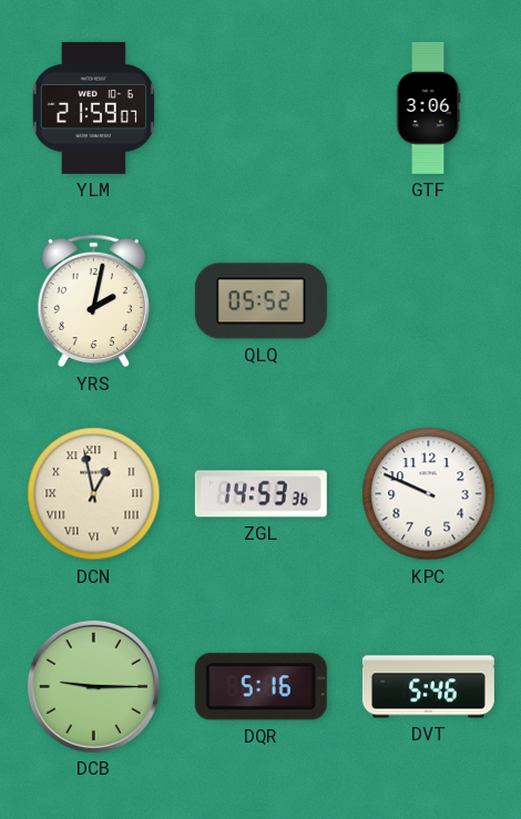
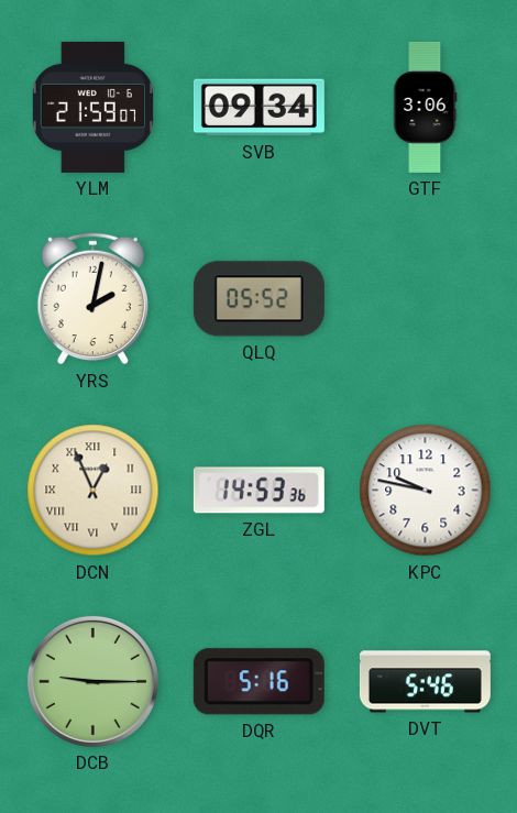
SVB: none -> 09:34
DCN: 12:58 -> 12:56
KPC: 9:49 -> 9:47
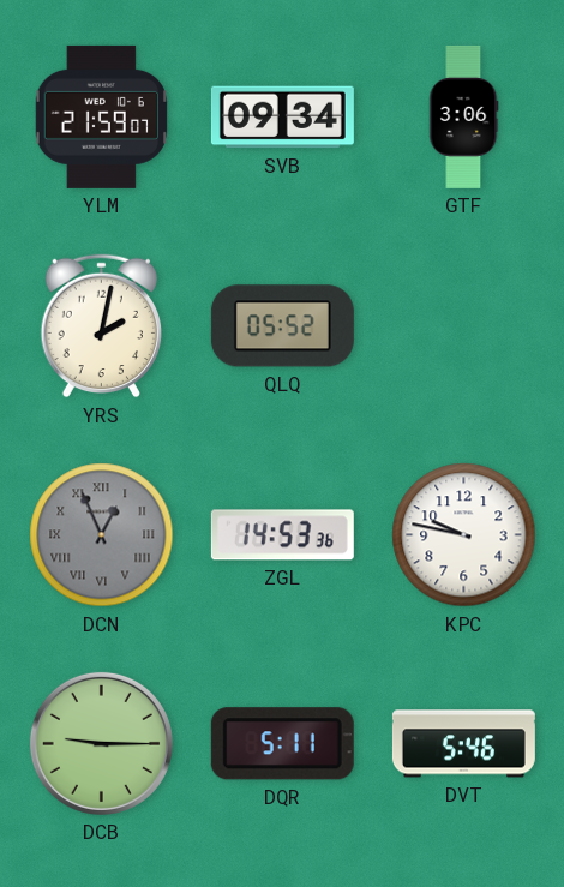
DCN dial: cream -> grey
DQR: 5:16 -> 5:11
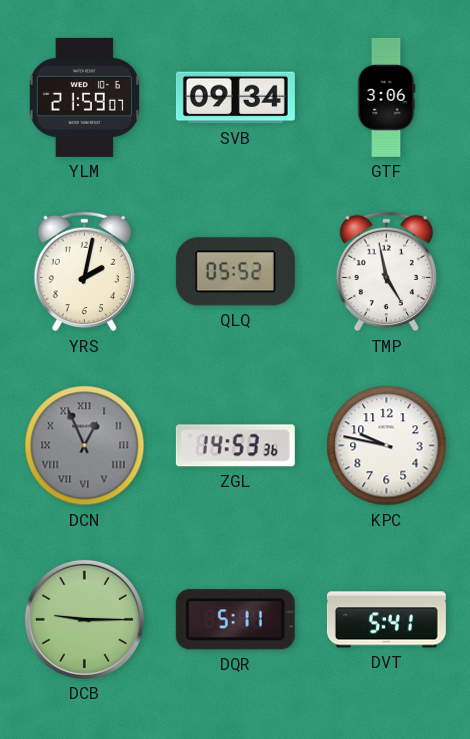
TMP: none -> 4:58
DVT: 5:46 -> 5:41
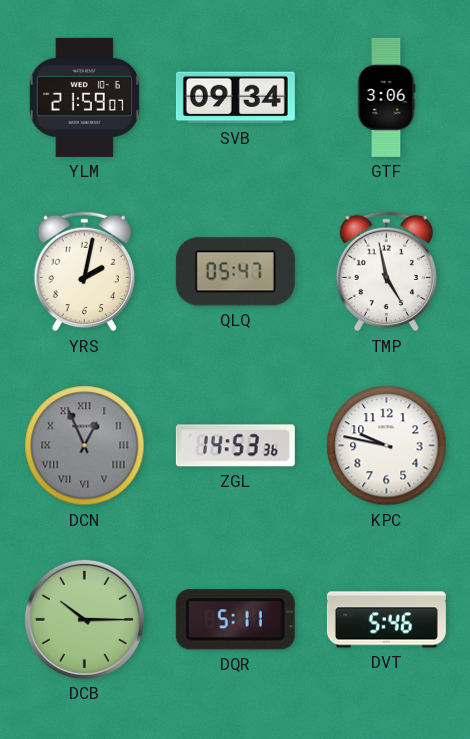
QLQ: 05:52 -> 05:47
DCB: 9:15 -> 10:15
DVT: 5:41 -> 5:46
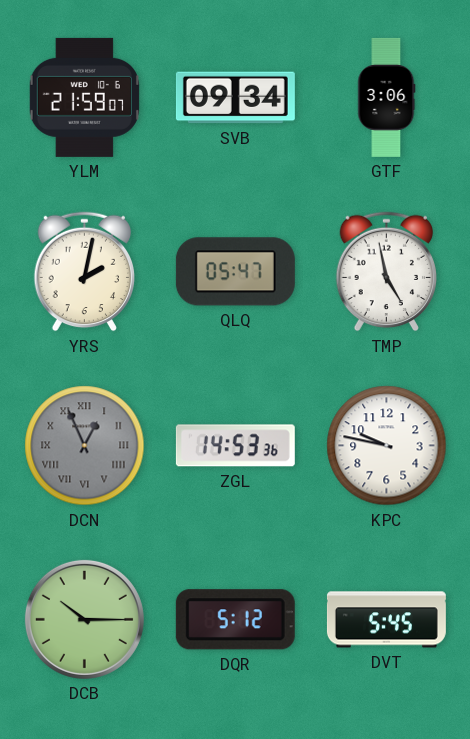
DQR: 5:11 -> 5:12
DVT: 5:46 -> 5:45
